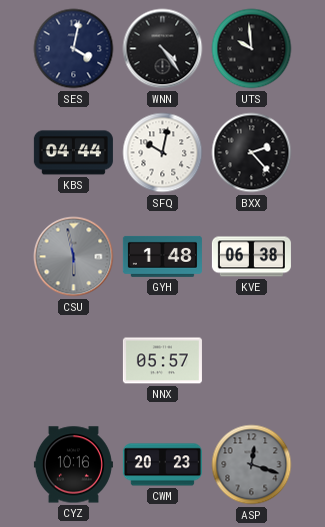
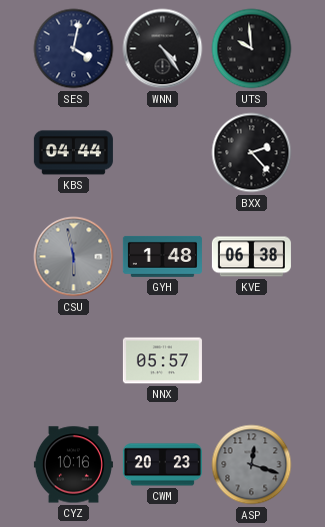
SFQ: 10:02 -> none
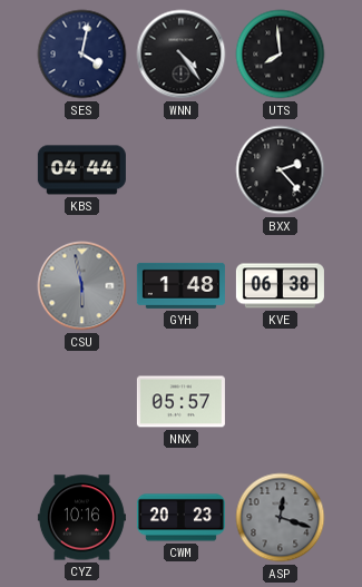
UTS: 9:59 -> 7:59
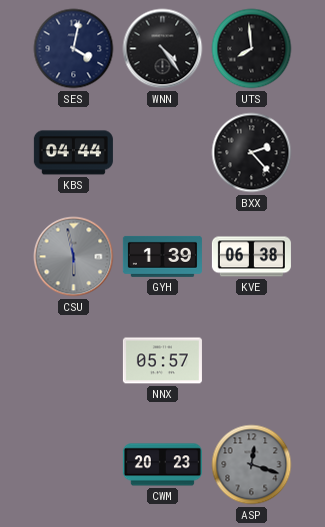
GYH: 1:48 -> 1:39
CYZ: 10:16 -> none
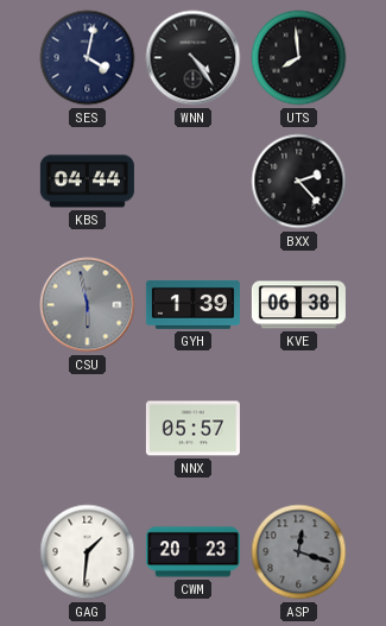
GAG: none -> 1:31
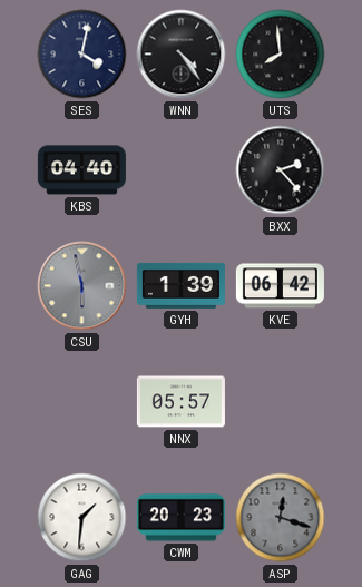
KBS: 04:44 -> 04:40
KVE: 06:38 -> 06:42
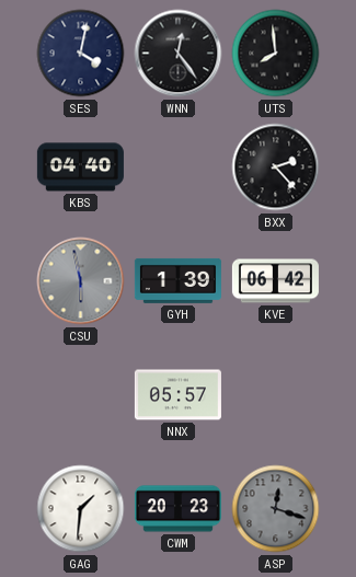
WNN: 4:24 -> 12:24
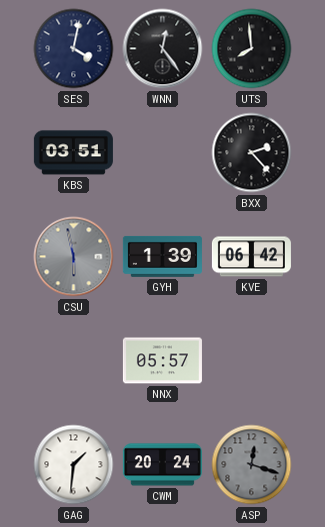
KBS: 04:40 -> 03:51
CWM: 20:23 -> 20:24
